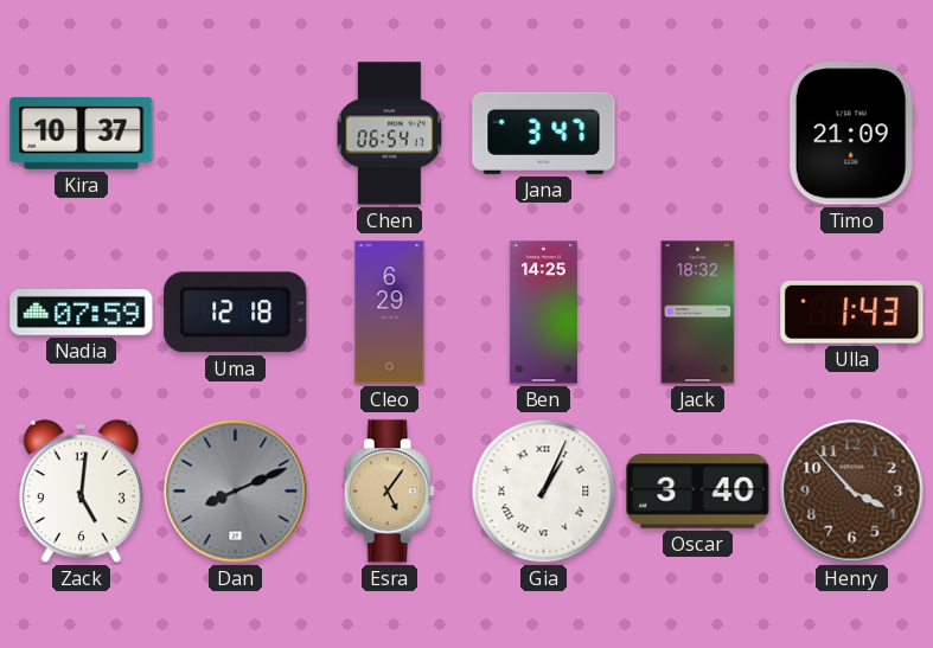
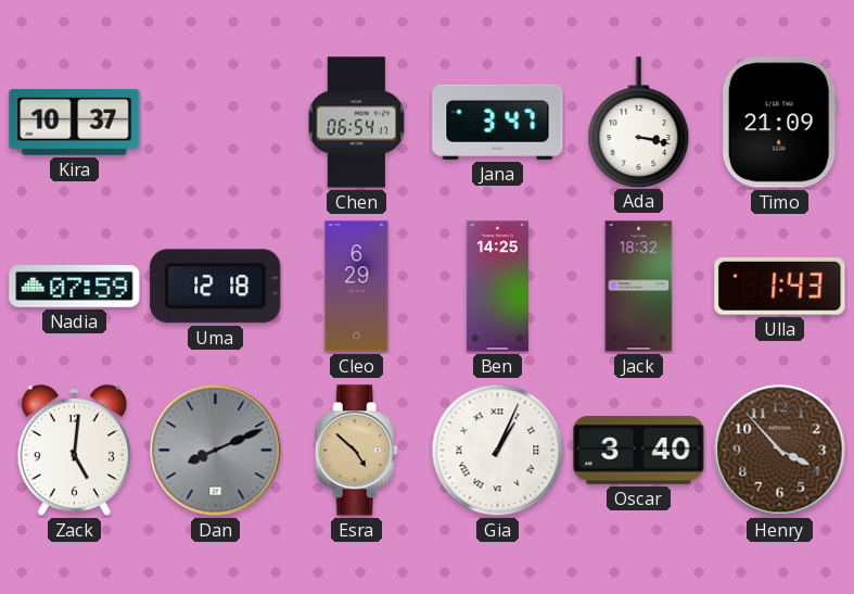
Ada: none -> 3:17
Esra: 5:06 -> 4:52
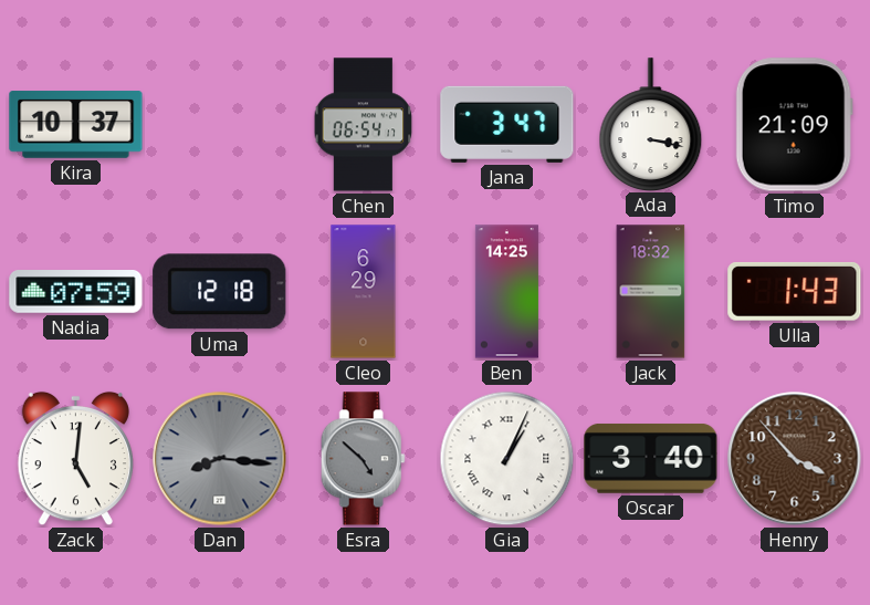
Dan: 8:11 -> 8:16
Esra dial: champagne -> grey
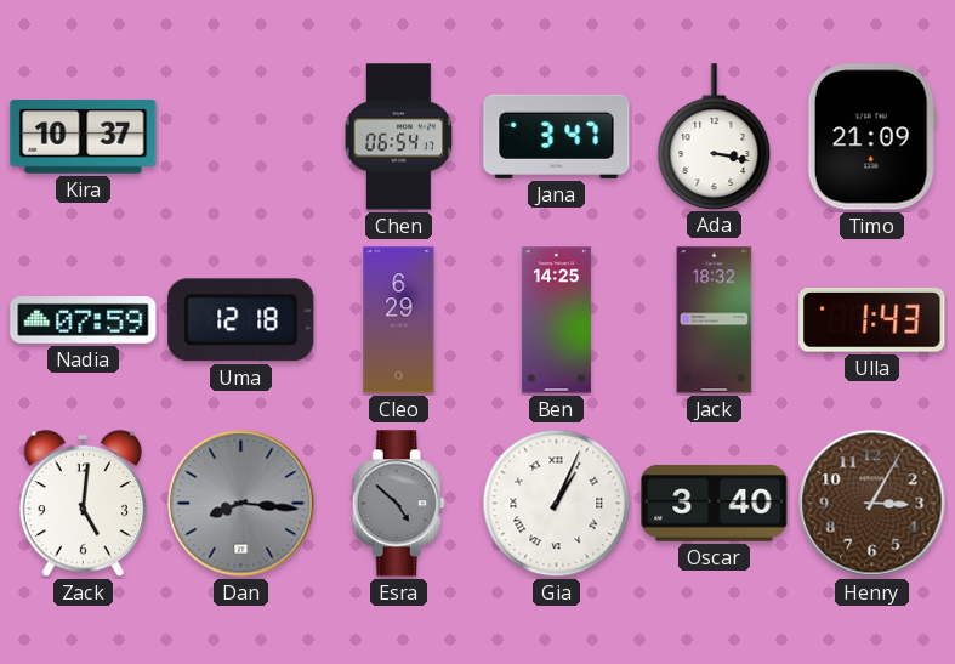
Henry: 3:53 -> 3:05
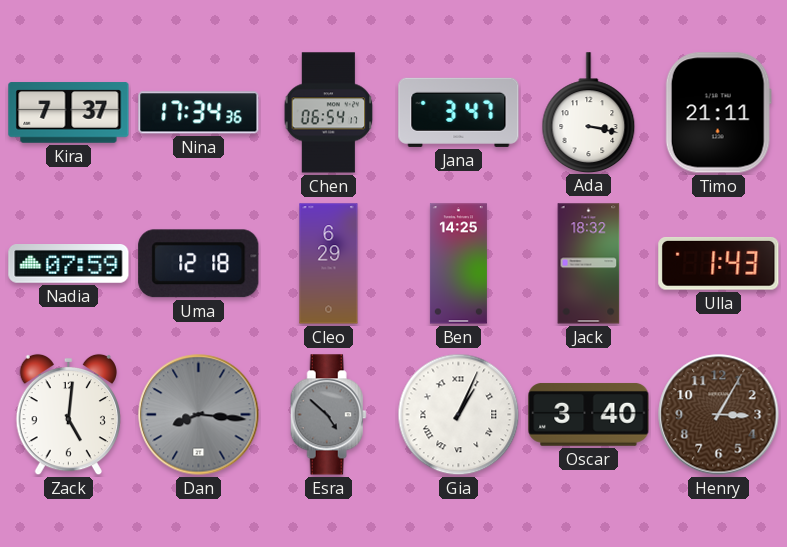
Kira: 10:37 -> 7:37
Nina: none -> 17:34
Timo: 21:09 -> 21:11
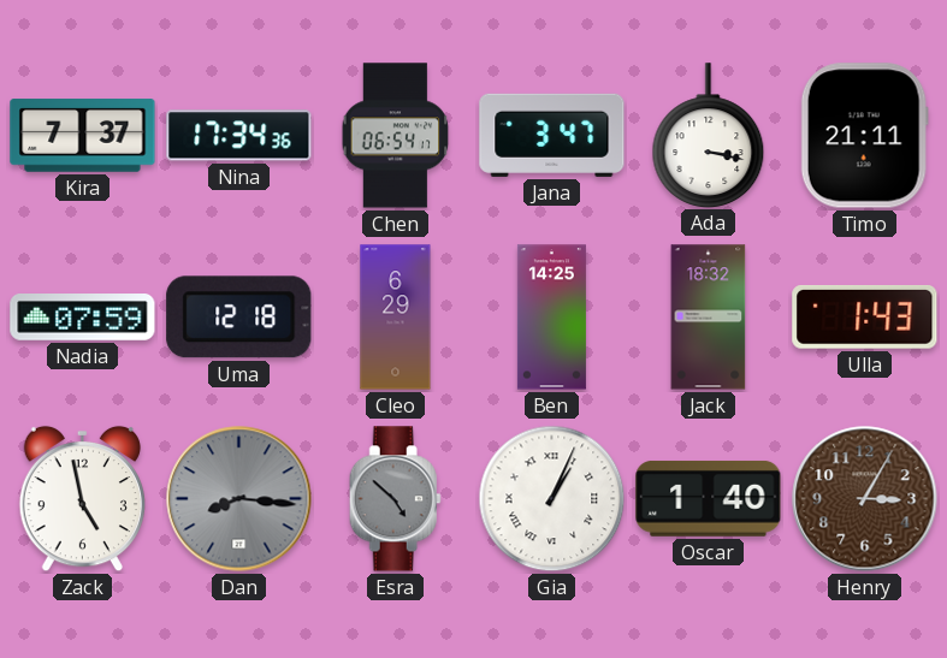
Zack: 5:01 -> 4:58
Oscar: 3:40 -> 1:40
